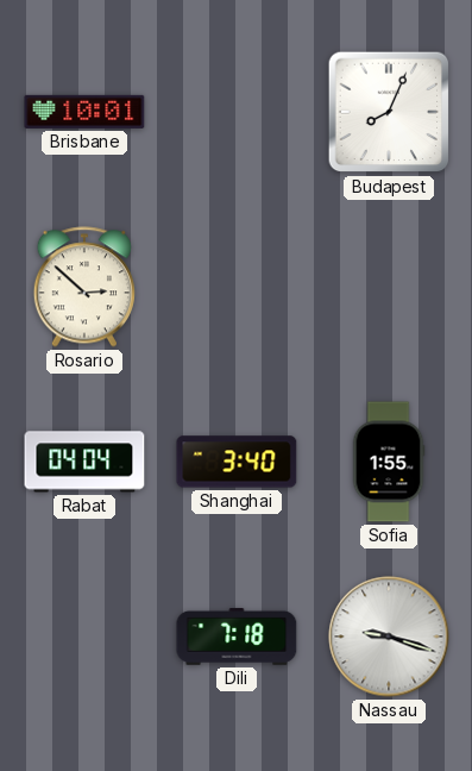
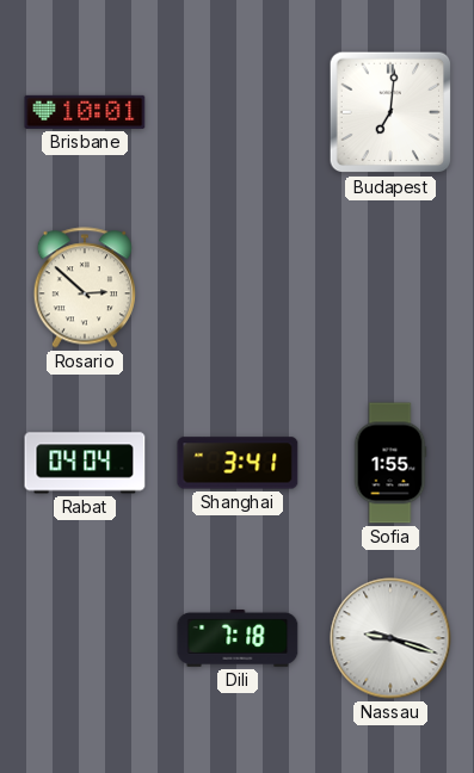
Budapest: 8:04 -> 7:01
Shanghai: 3:40 -> 3:41
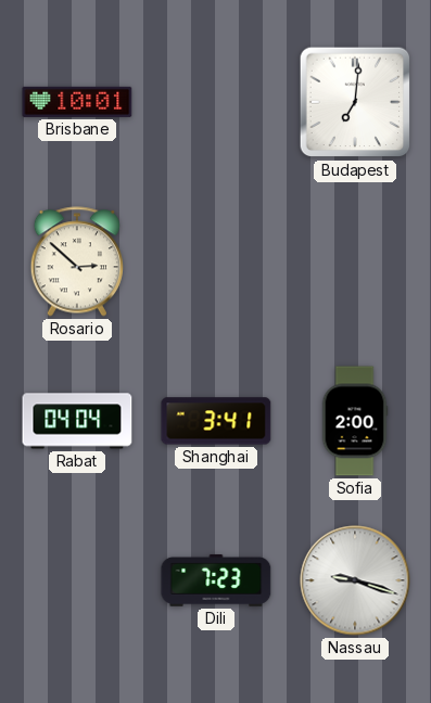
Sofia: 1:55 -> 2:00
Dili: 7:18 -> 7:23
